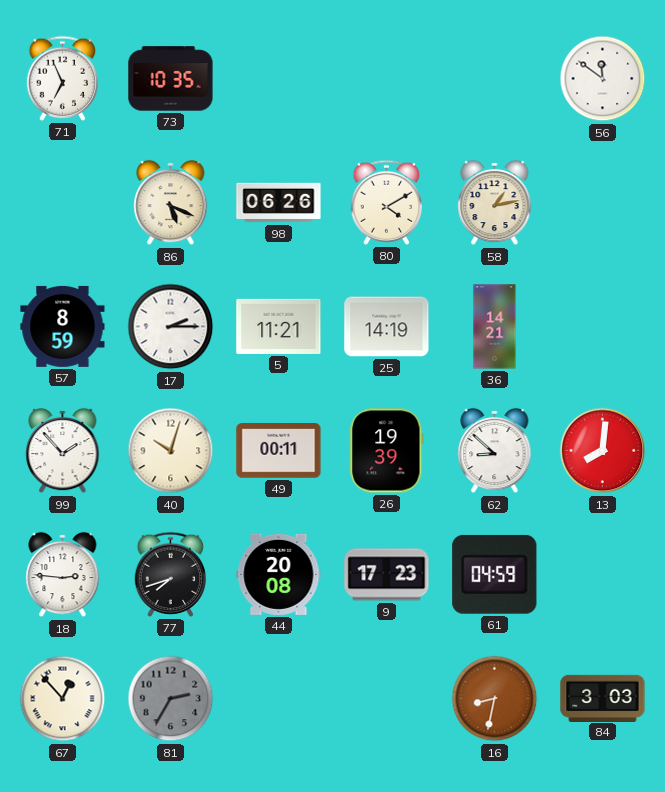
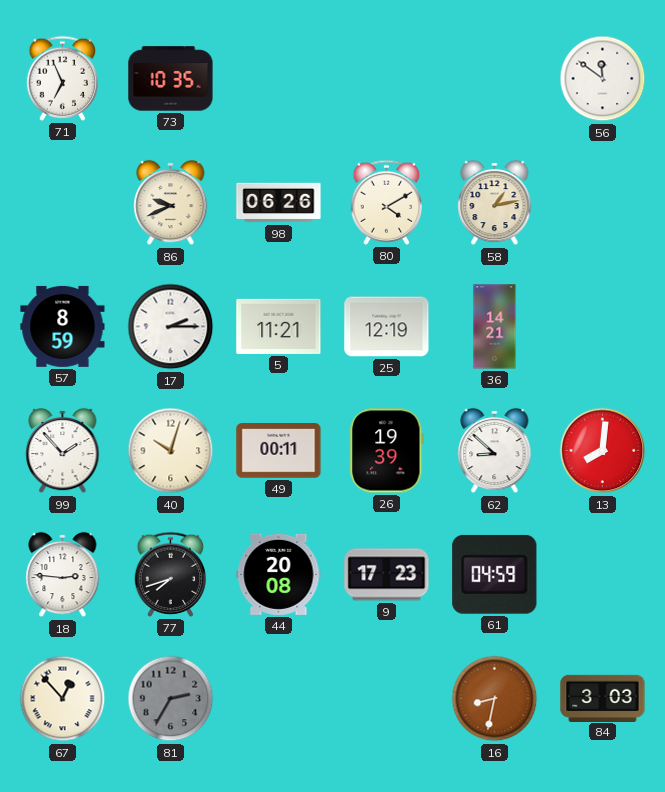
86: 5:19 -> 9:41
25: 14:19 -> 12:19
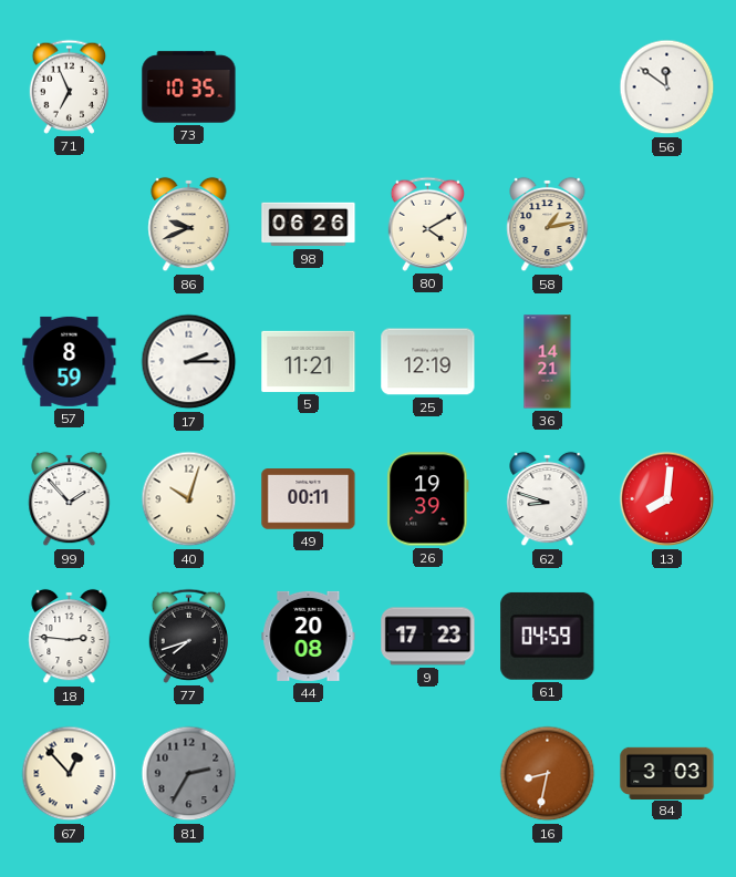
62: 8:52 -> 8:48
